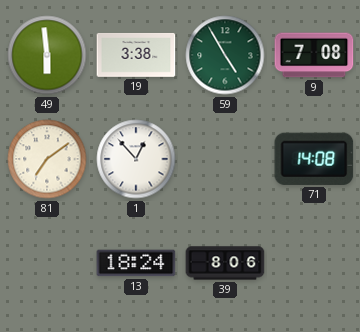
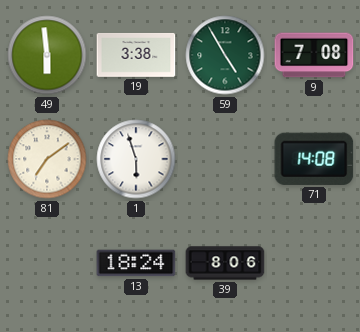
1: 12:53 -> 5:57
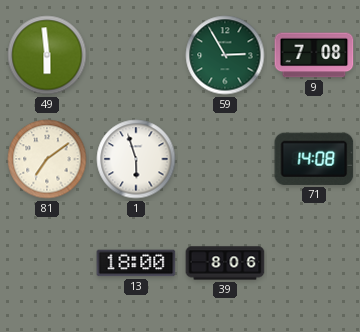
19: 3:38 -> none
59: 4:55 -> 2:55
13: 18:24 -> 18:00
